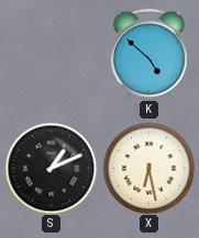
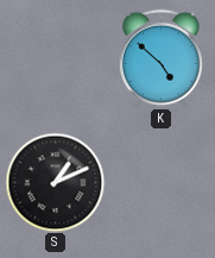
X: 6:28 -> none
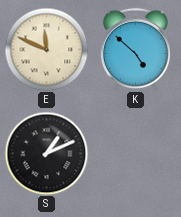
E: none -> 11:49
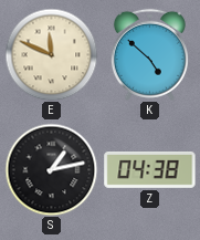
S: 1:11 -> 1:13
Z: none -> 04:38
